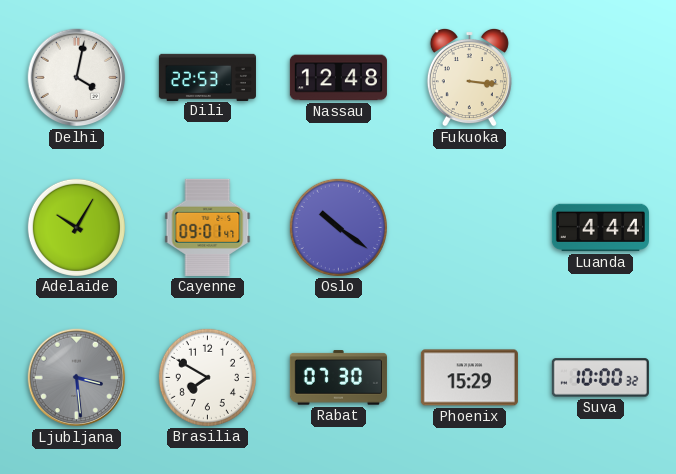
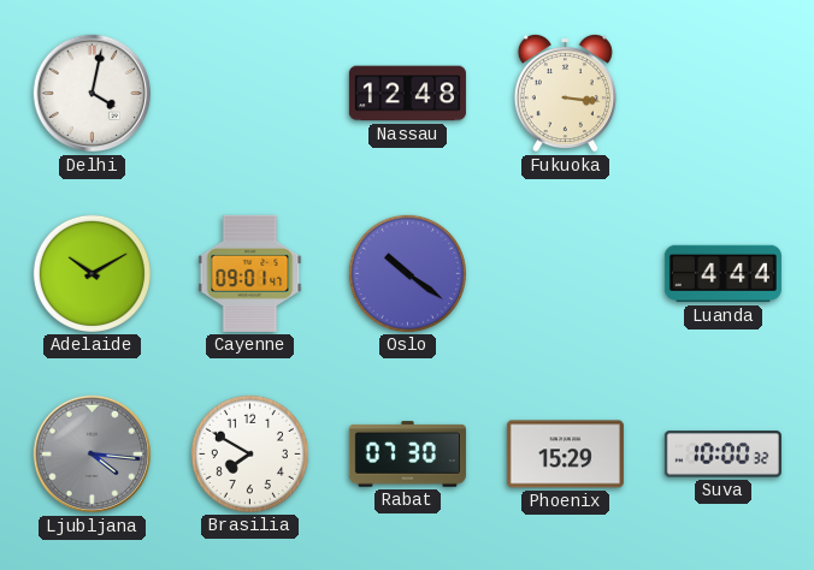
Dili: 22:53 -> none
Adelaide: 10:05 -> 10:10
Ljubljana: 3:29 -> 4:16
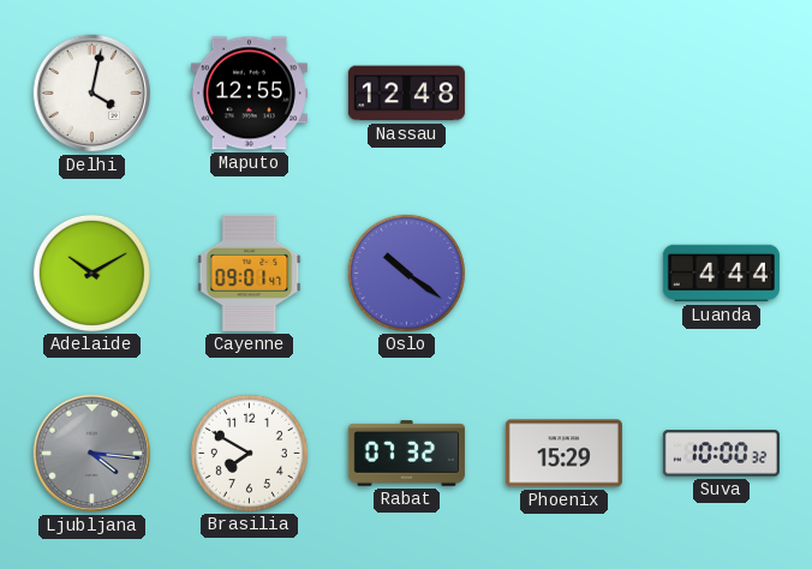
Maputo: none -> 12:55
Fukuoka: 3:16 -> none
Rabat: 07:30 -> 07:32
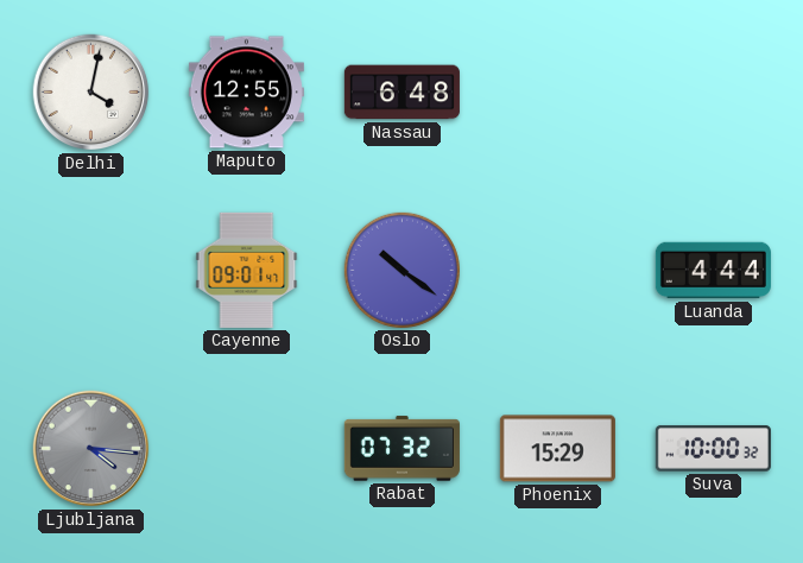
Nassau: 12:48 -> 6:48
Adelaide: 10:10 -> none
Brasilia: 7:50 -> none
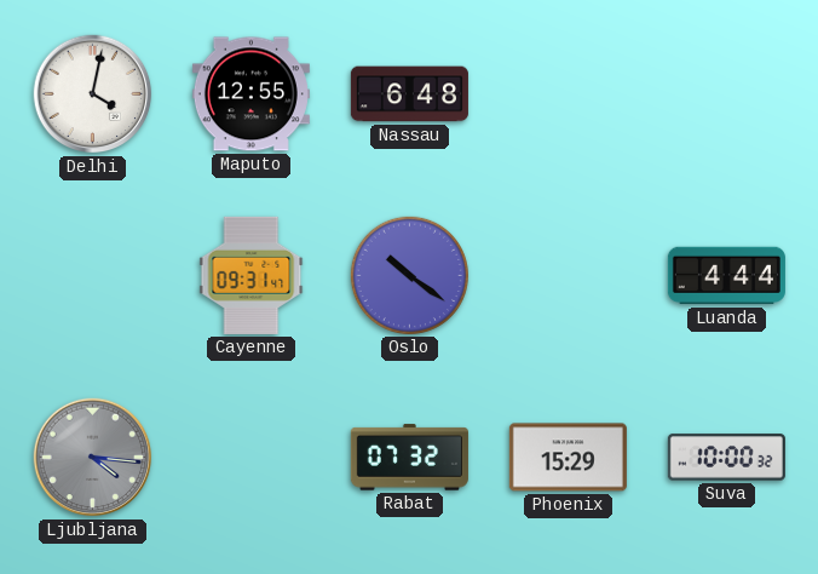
Cayenne: 09:01 -> 09:31
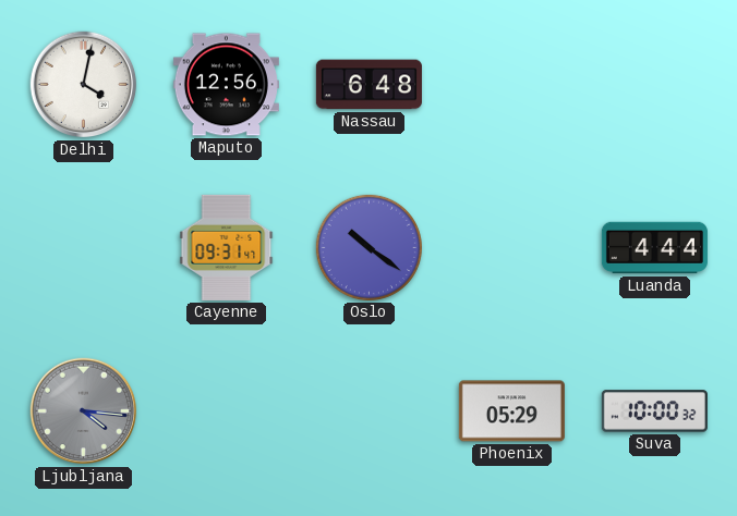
Maputo: 12:55 -> 12:56
Rabat: 07:32 -> none
Phoenix: 15:29 -> 05:29
